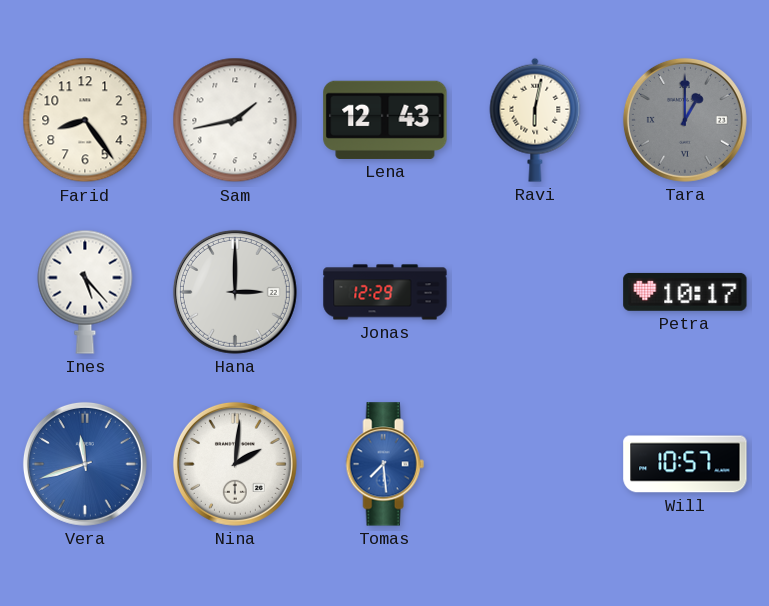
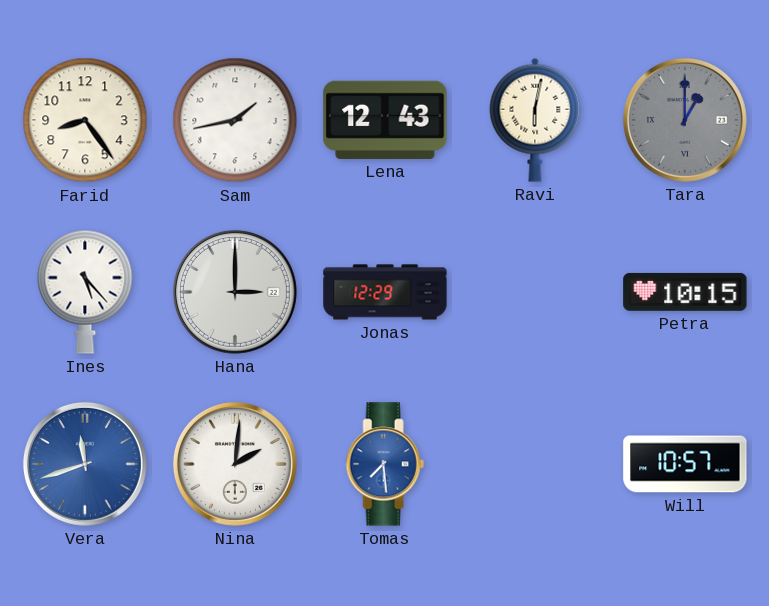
Petra: 10:17 -> 10:15
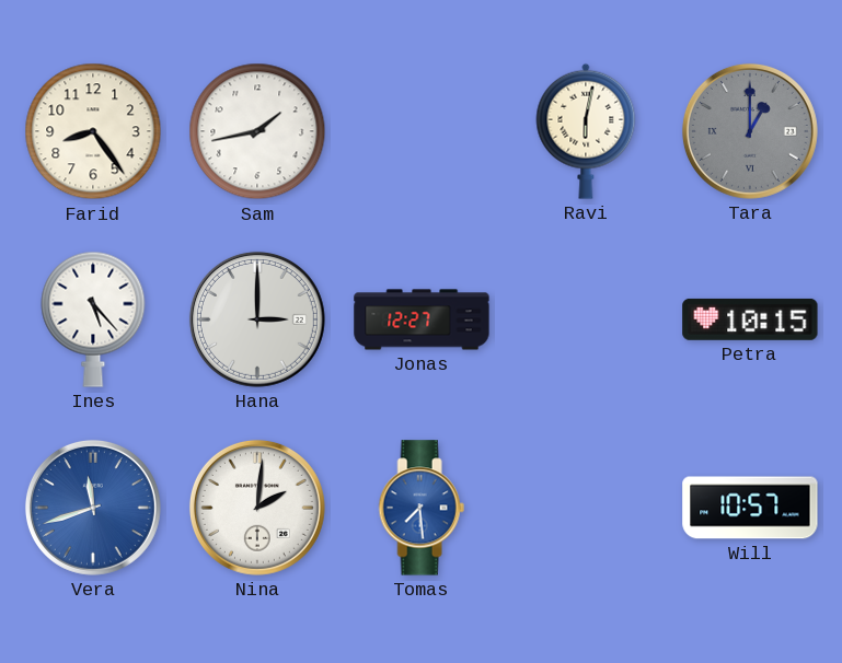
Lena: 12:43 -> none
Jonas: 12:29 -> 12:27
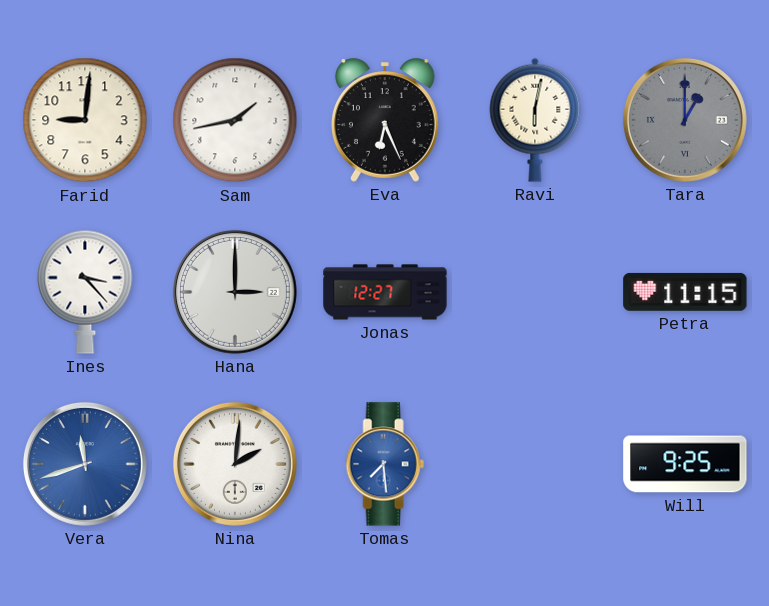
Farid: 8:24 -> 9:01
Eva: none -> 6:26
Ines: 5:23 -> 3:23
Petra: 10:15 -> 11:15
Will: 10:57 -> 9:25
